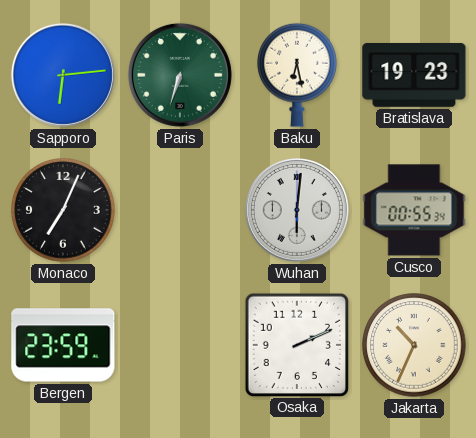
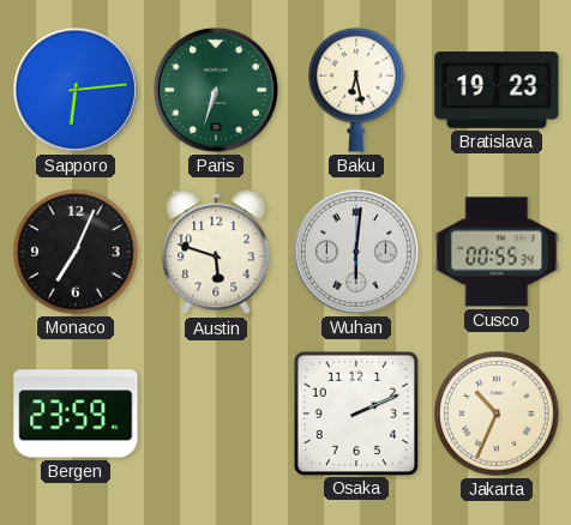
Austin: none -> 5:48
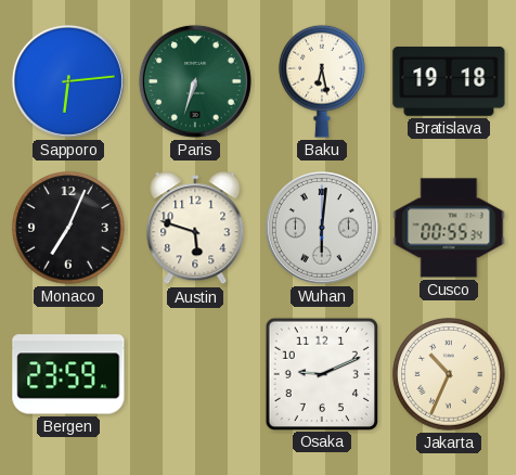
Bratislava: 19:23 -> 19:18
Osaka: 2:11 -> 9:11
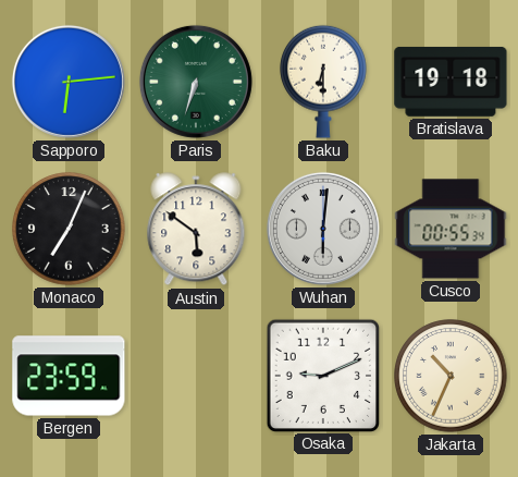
Baku: 6:28 -> 6:30
Austin: 5:48 -> 5:51
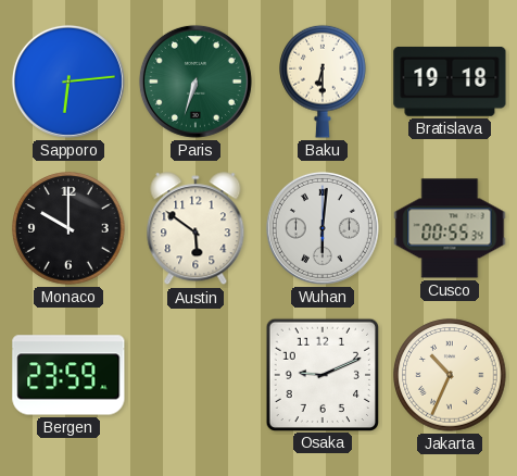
Monaco: 7:04 -> 10:00
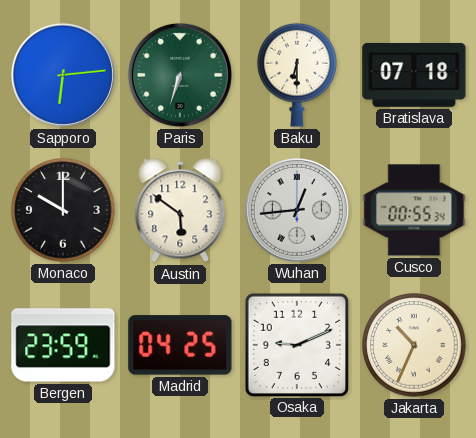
Bratislava: 19:18 -> 07:18
Wuhan: 6:01 -> 12:44
Madrid: none -> 04:25
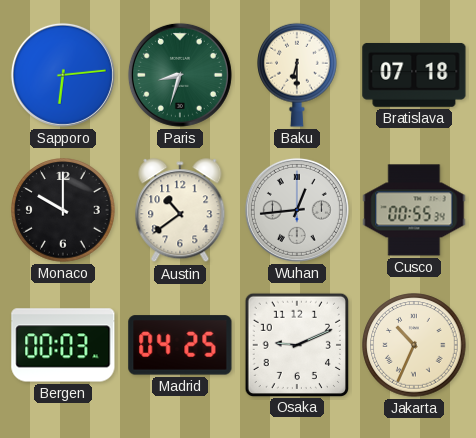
Paris: 6:33 -> 8:33
Austin: 5:51 -> 10:39
Bergen: 23:59 -> 00:03
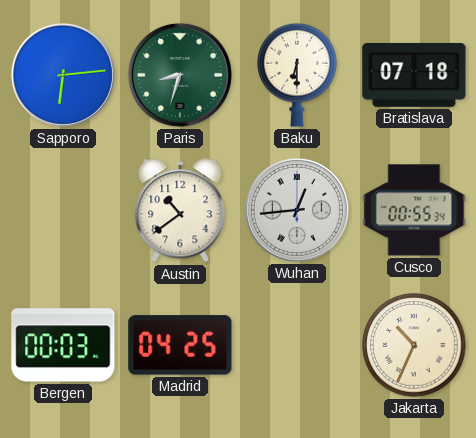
Monaco: 10:00 -> none
Osaka: 9:11 -> none
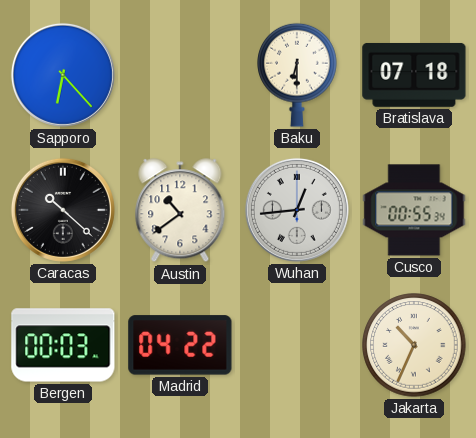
Sapporo: 6:14 -> 6:23
Paris: 8:33 -> none
Caracas: none -> 10:22
Madrid: 04:25 -> 04:22
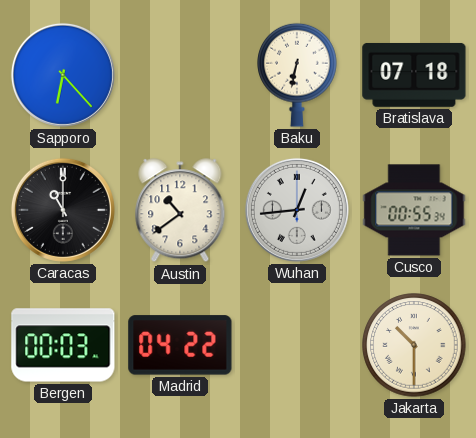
Baku: 6:30 -> 6:32
Caracas: 10:22 -> 11:00
Jakarta: 10:34 -> 10:30
